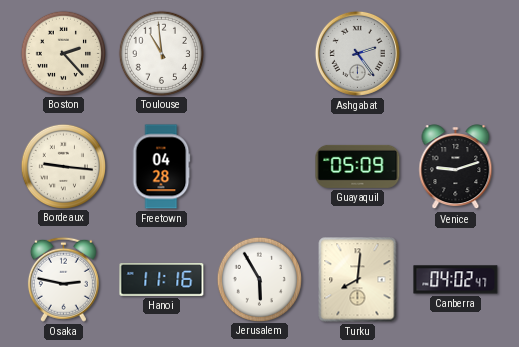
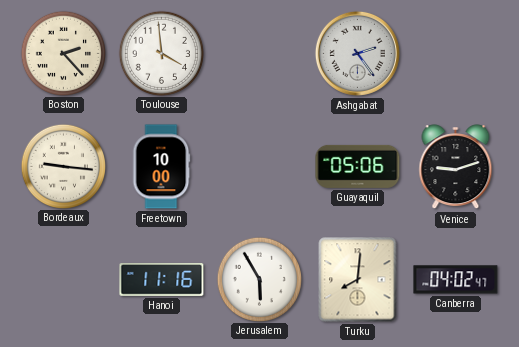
Toulouse: 10:59 -> 3:59
Freetown: 04:28 -> 10:00
Guayaquil: 05:09 -> 05:06
Osaka: 2:47 -> none
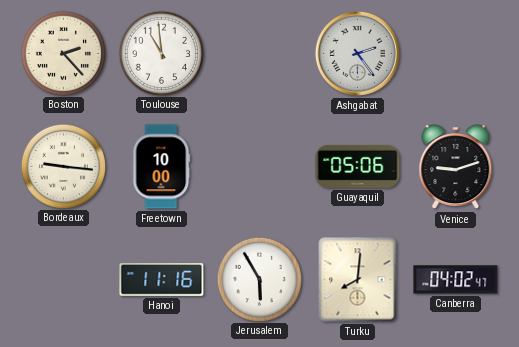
Toulouse: 3:59 -> 10:59
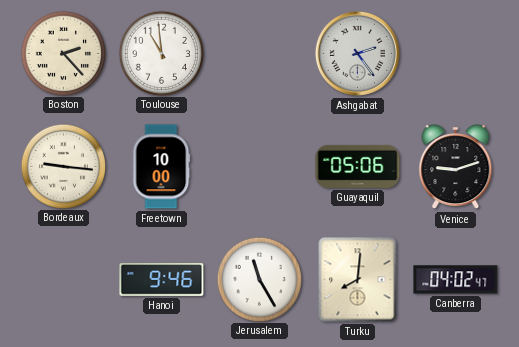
Hanoi: 11:16 -> 9:46
Jerusalem: 5:55 -> 11:25
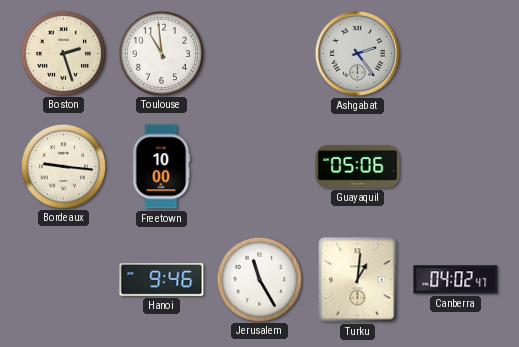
Boston: 2:23 -> 2:27
Venice: 9:12 -> none
Turku: 8:01 -> 1:01
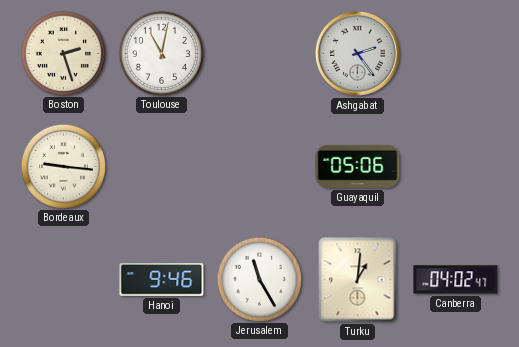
Toulouse: 10:59 -> 11:02
Freetown: 10:00 -> none
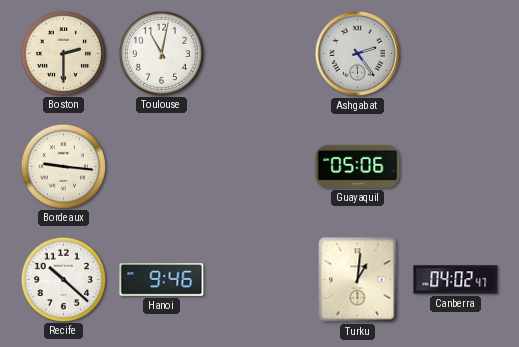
Boston: 2:27 -> 2:30
Recife: none -> 10:22
Jerusalem: 11:25 -> none
